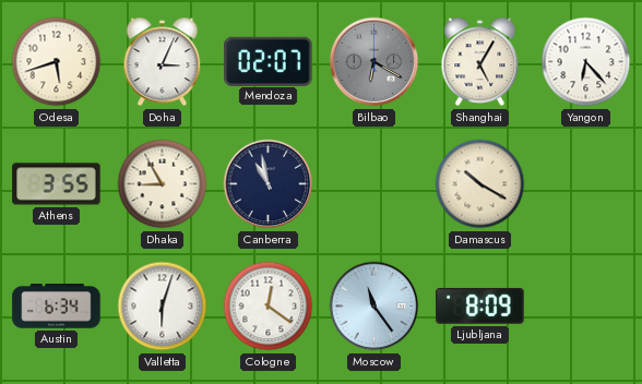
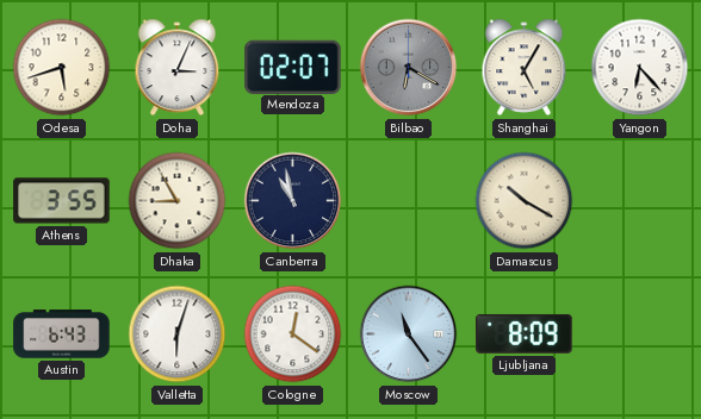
Austin: 6:34 -> 6:43
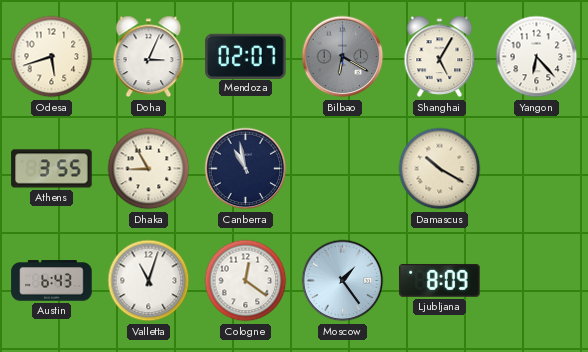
Valletta: 6:03 -> 11:03
Moscow: 11:24 -> 1:24
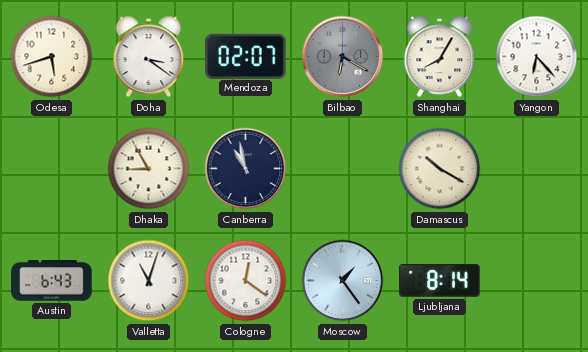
Doha: 3:04 -> 3:21
Shanghai: 5:05 -> 8:05
Athens: 3:55 -> none
Ljubljana: 8:09 -> 8:14
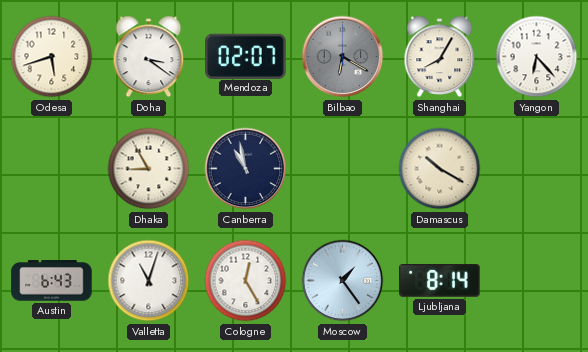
Cologne: 12:21 -> 12:25
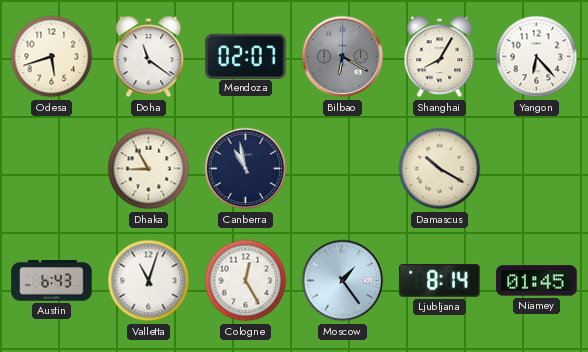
Doha: 3:21 -> 11:21
Niamey: none -> 01:45
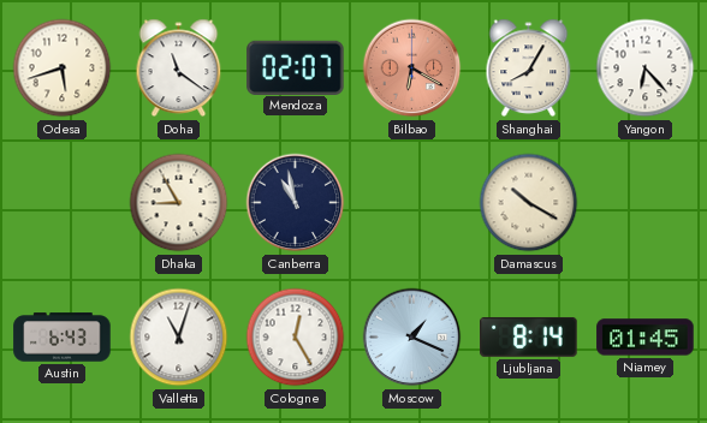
Bilbao dial: grey -> salmon
Moscow: 1:24 -> 1:19
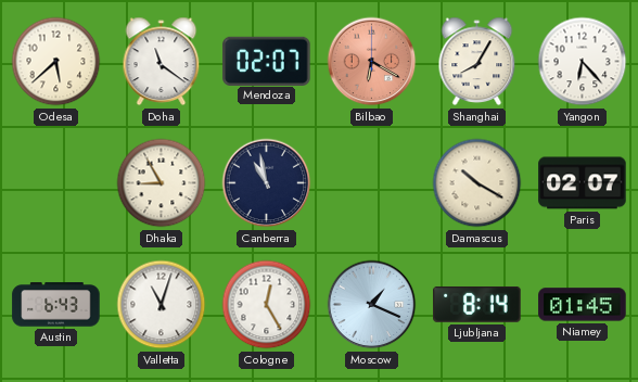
Odesa: 5:42 -> 5:38
Paris: none -> 02:07
